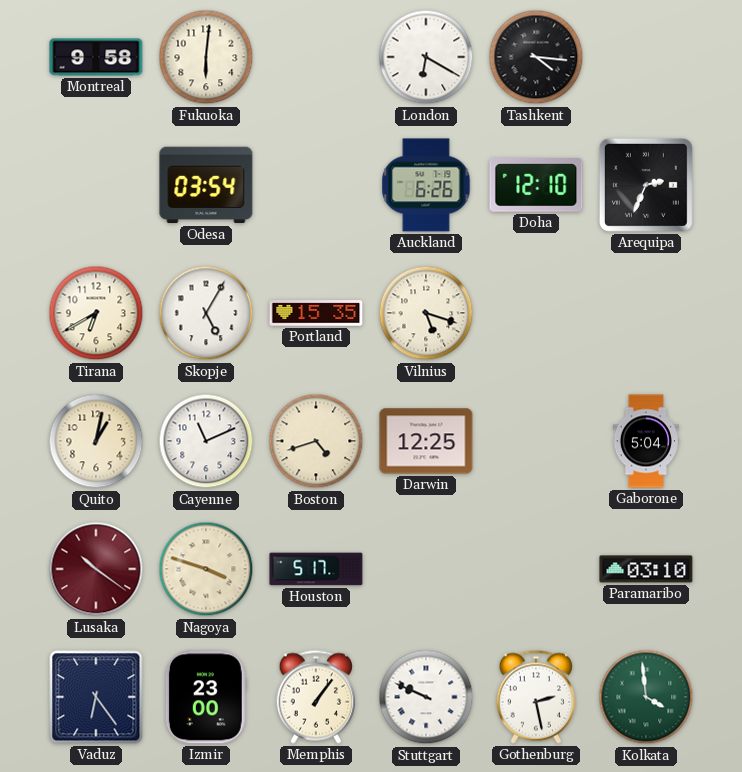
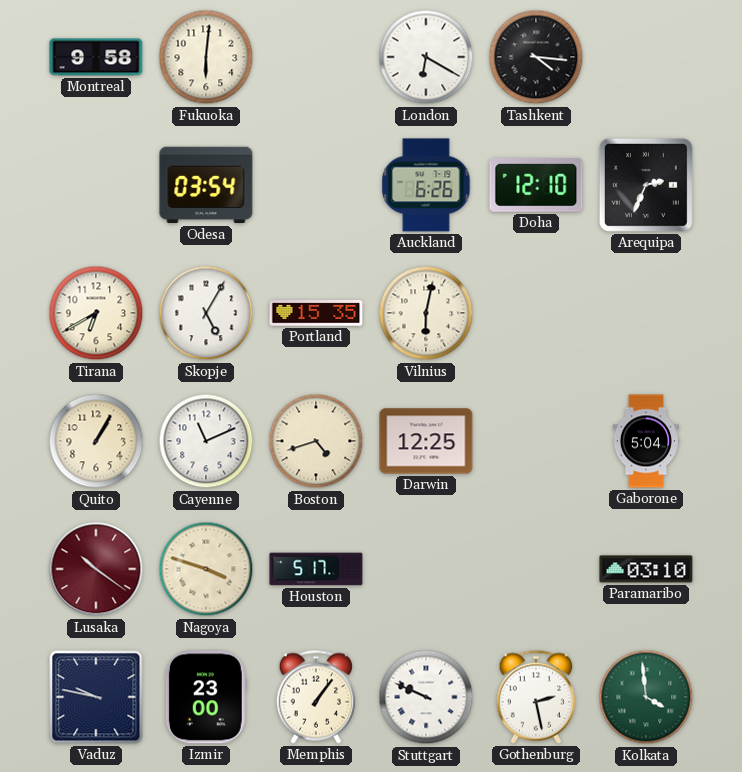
Vilnius: 5:18 -> 6:02
Quito: 1:02 -> 1:05
Vaduz: 6:24 -> 9:47
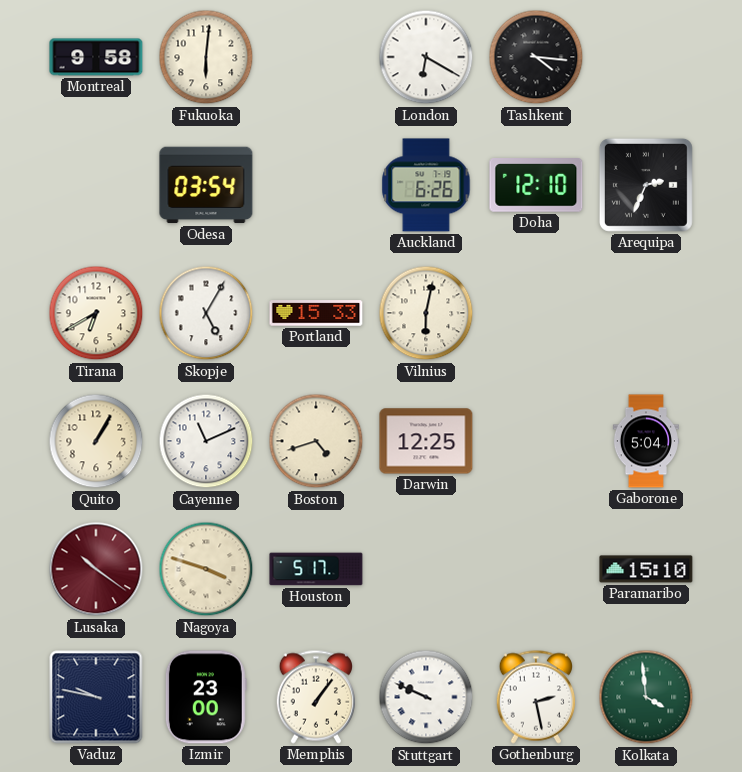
Portland: 15:35 -> 15:33
Paramaribo: 03:10 -> 15:10
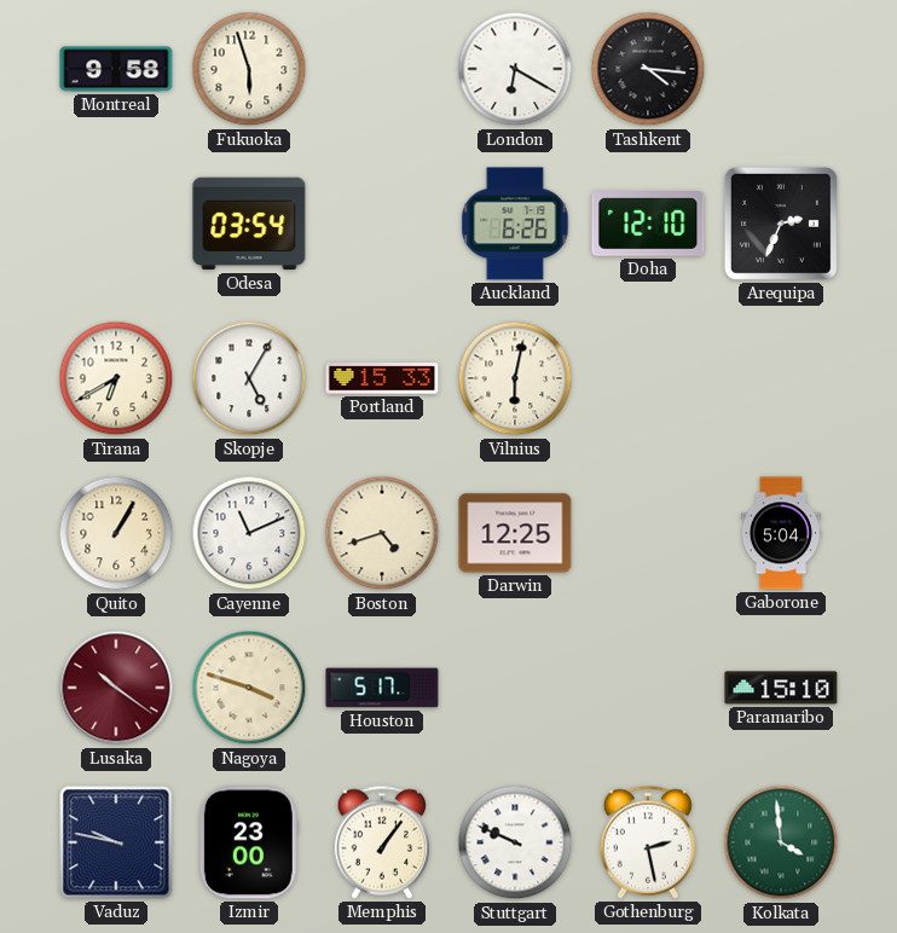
Fukuoka: 6:01 -> 5:57
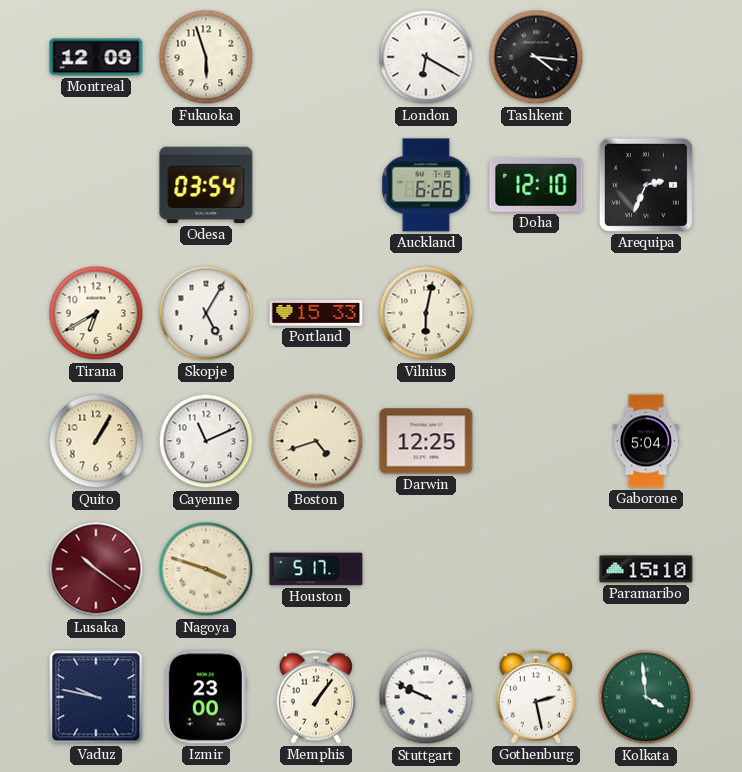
Montreal: 9:58 -> 12:09
